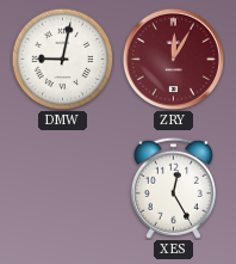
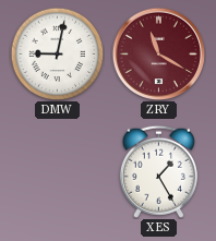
ZRY: 12:05 -> 11:20
XES: 12:25 -> 1:25
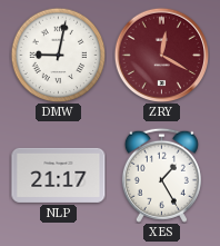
ZRY: 11:20 -> 12:20
NLP: none -> 21:17
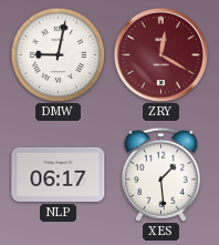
NLP: 21:17 -> 06:17
XES: 1:25 -> 1:29
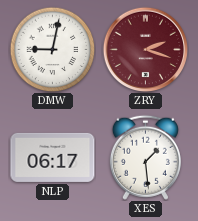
ZRY: 12:20 -> 2:18
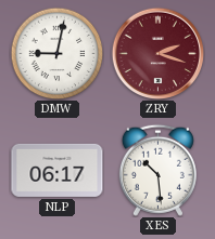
XES: 1:29 -> 10:29
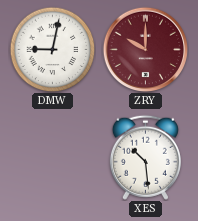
ZRY: 2:18 -> 10:00
NLP: 06:17 -> none
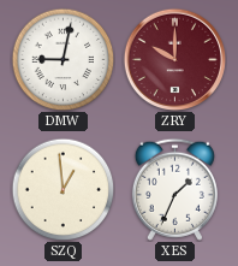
SZQ: none -> 12:59
XES: 10:29 -> 1:34
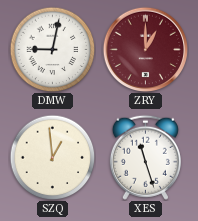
ZRY: 10:00 -> 1:00
XES: 1:34 -> 11:27
